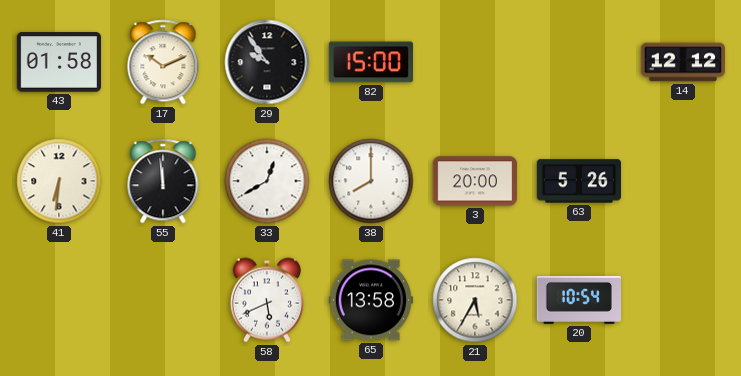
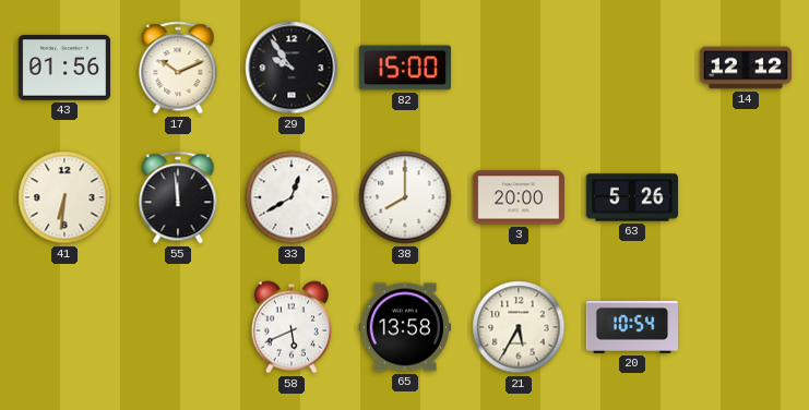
43: 01:58 -> 01:56
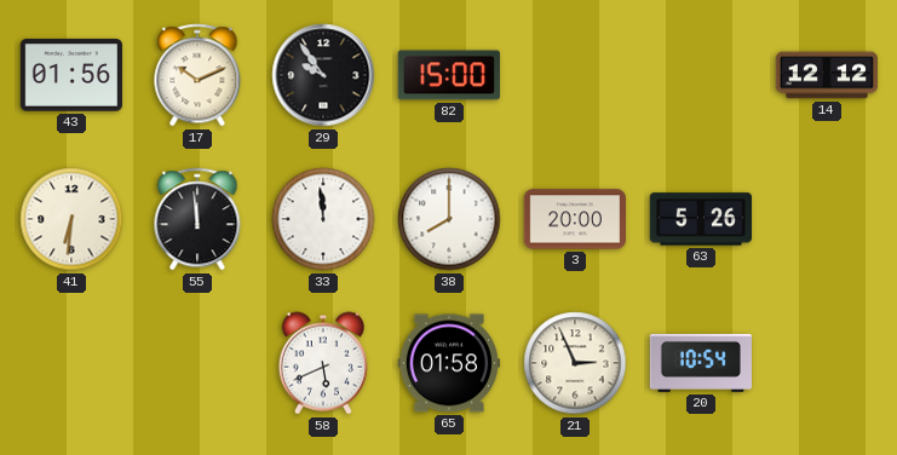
33: 12:40 -> 11:59
65: 13:58 -> 01:58
21: 5:35 -> 2:56
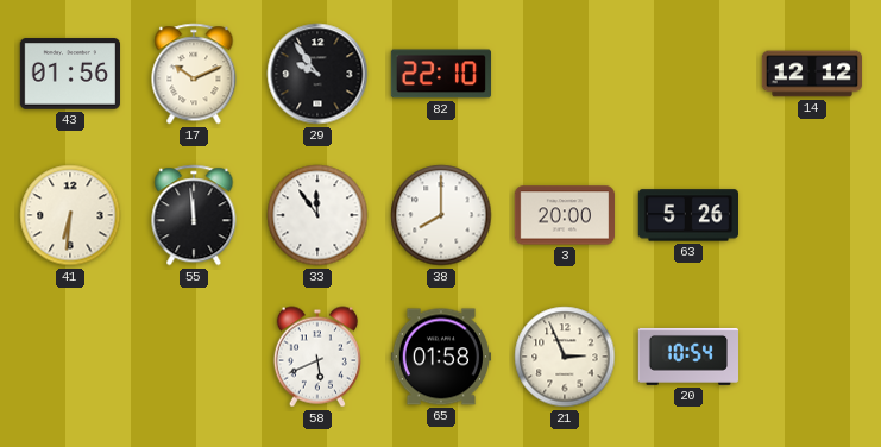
82: 15:00 -> 22:10
33: 11:59 -> 11:54
